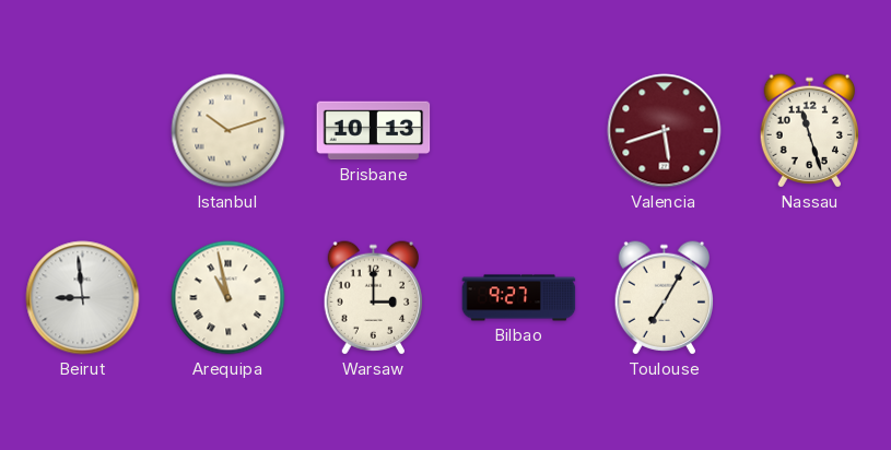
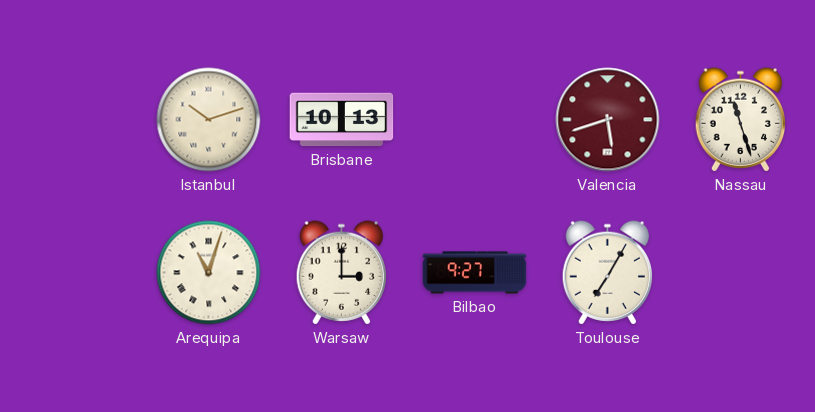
Beirut: 8:59 -> none
Arequipa: 10:58 -> 11:03
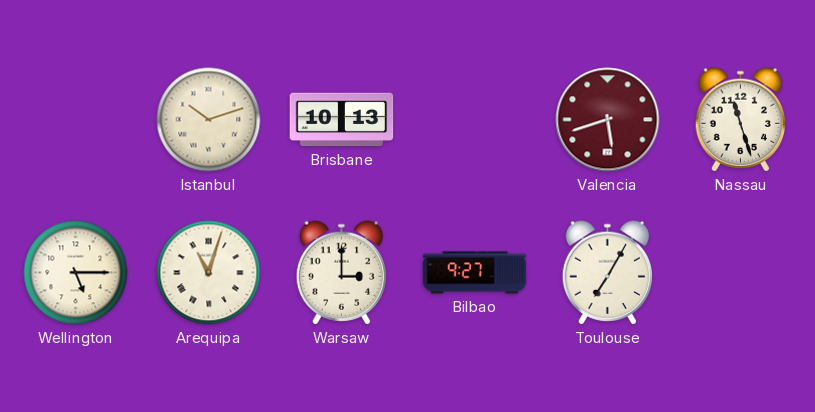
Wellington: none -> 5:15
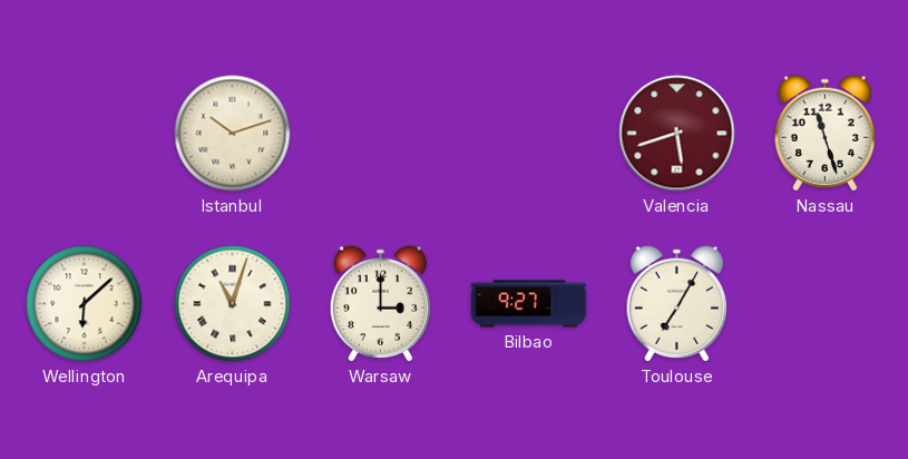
Brisbane: 10:13 -> none
Wellington: 5:15 -> 6:08
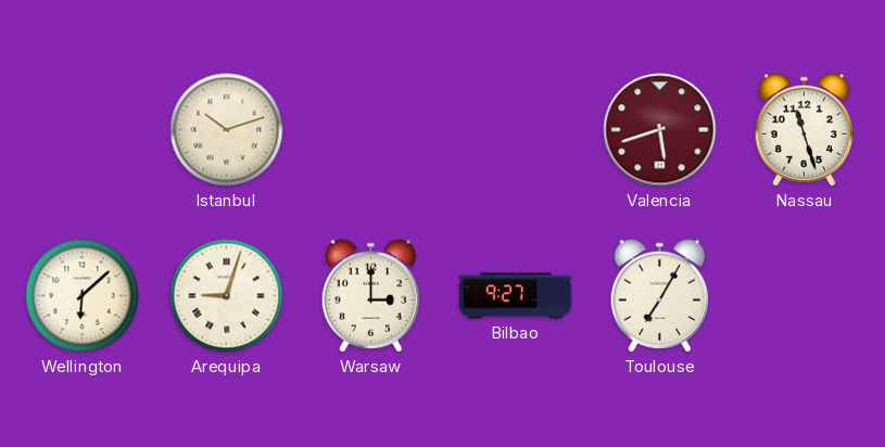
Arequipa: 11:03 -> 9:03
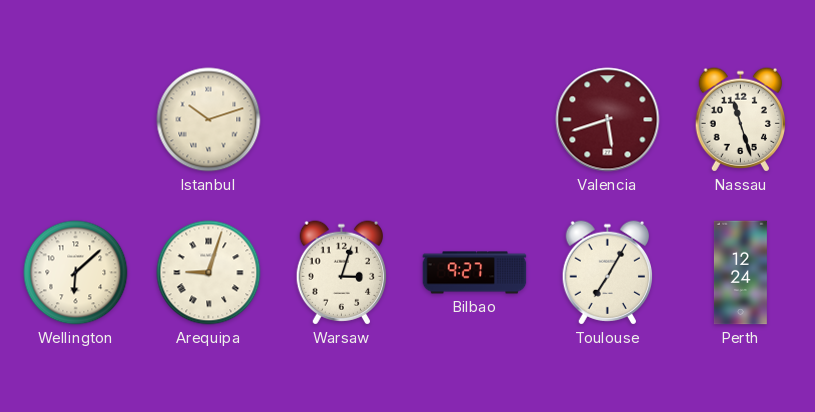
Warsaw: 3:00 -> 3:03
Perth: none -> 12:24
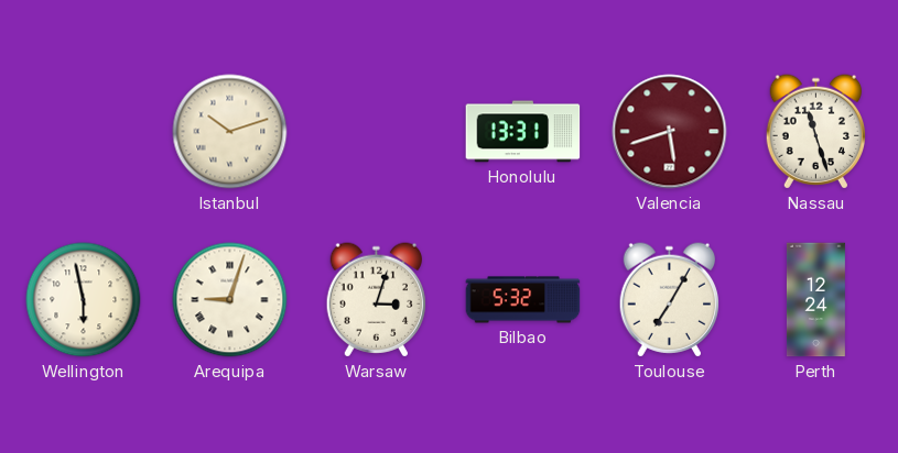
Honolulu: none -> 13:31
Wellington: 6:08 -> 5:58
Bilbao: 9:27 -> 5:32
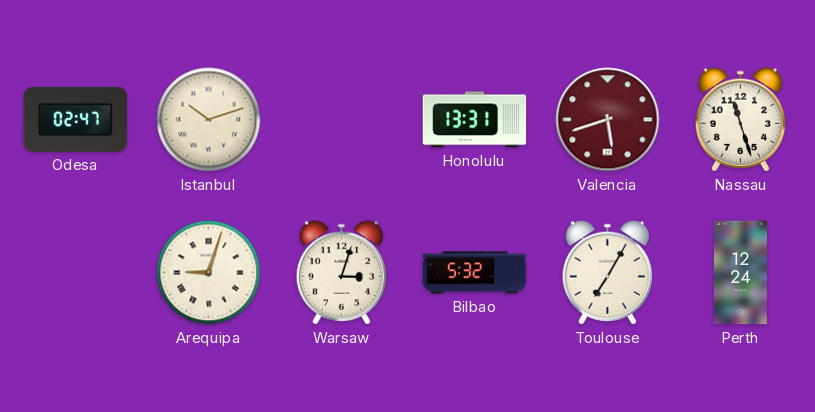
Odesa: none -> 02:47
Wellington: 5:58 -> none
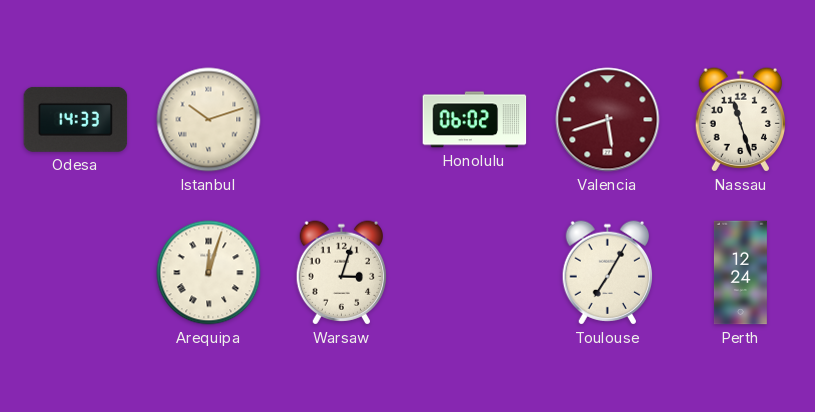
Odesa: 02:47 -> 14:33
Honolulu: 13:31 -> 06:02
Arequipa: 9:03 -> 12:03
Bilbao: 5:32 -> none
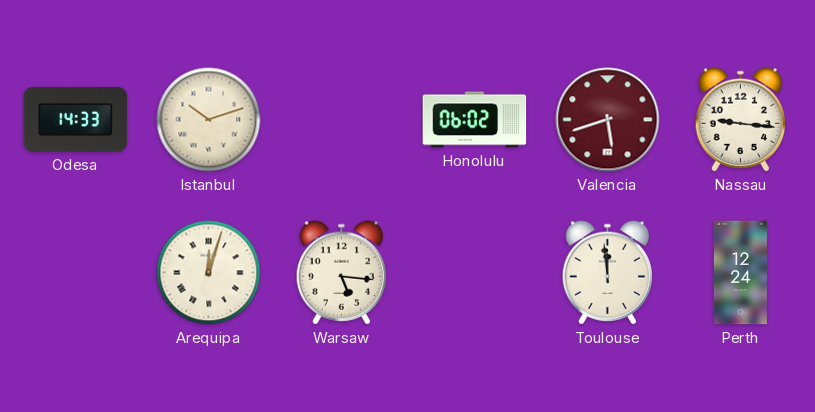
Nassau: 11:27 -> 9:16
Warsaw: 3:03 -> 5:16
Toulouse: 7:05 -> 11:59
